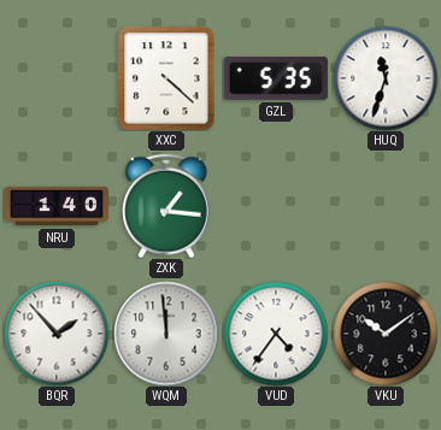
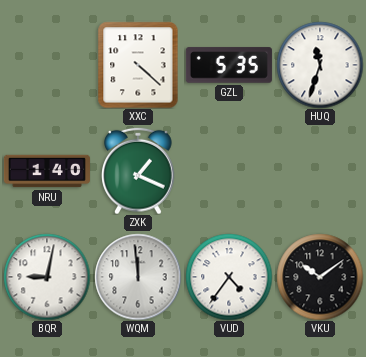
ZXK: 1:16 -> 1:19
BQR: 1:53 -> 9:02
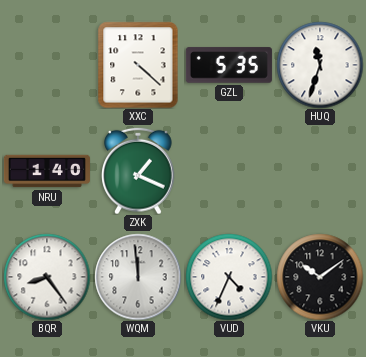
BQR: 9:02 -> 8:24
VUD: 4:36 -> 4:34
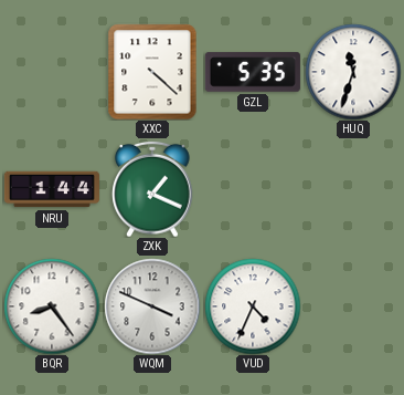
NRU: 1:40 -> 1:44
WQM: 11:59 -> 3:49
VKU: 10:09 -> none
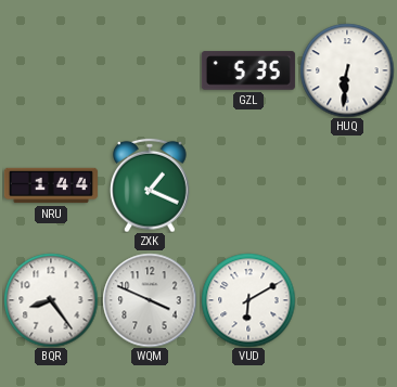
XXC: 4:22 -> none
HUQ: 11:33 -> 6:31
VUD: 4:34 -> 6:10
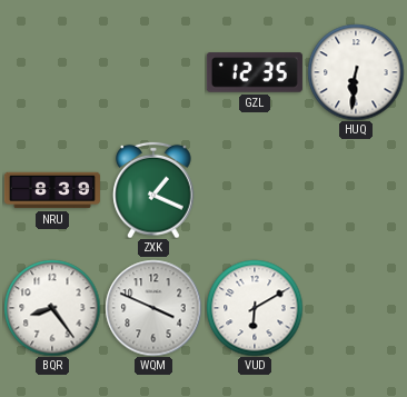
GZL: 5:35 -> 12:35
NRU: 1:44 -> 8:39
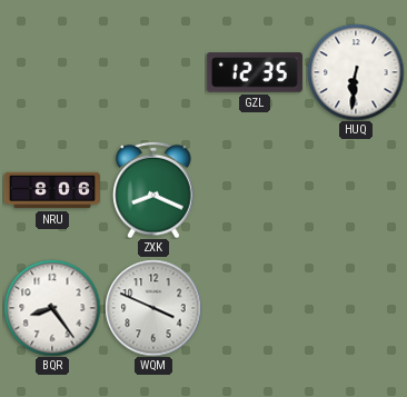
NRU: 8:39 -> 8:06
ZXK: 1:19 -> 8:19
VUD: 6:10 -> none
